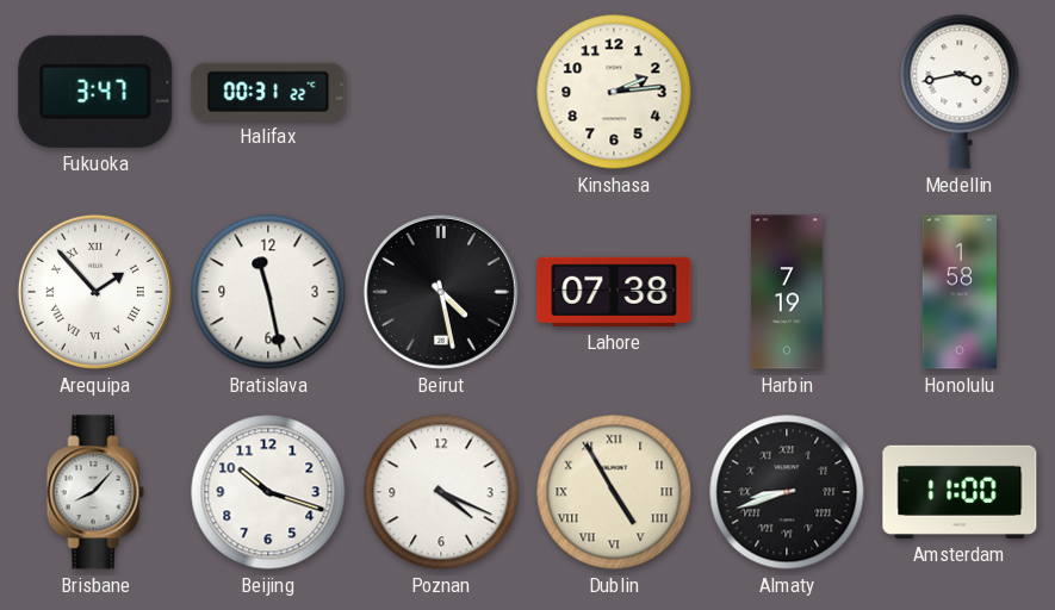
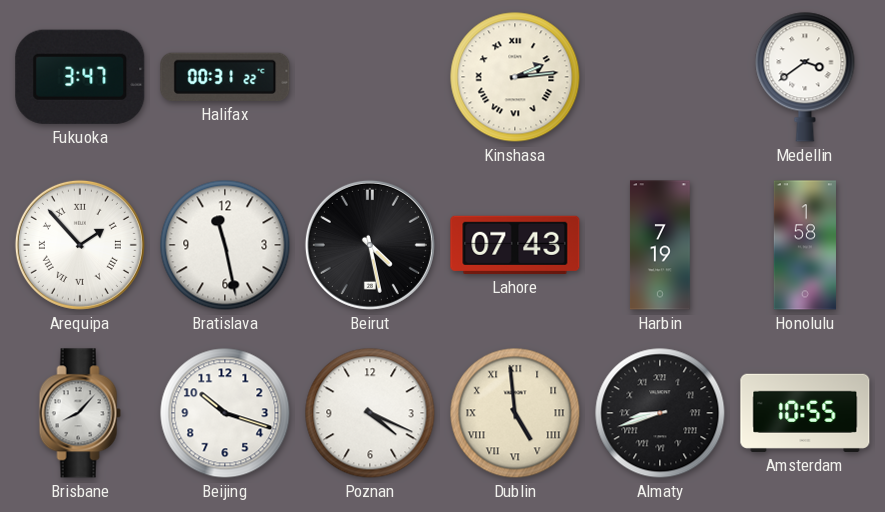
Kinshasa numerals: Arabic -> Roman
Medellin: 3:43 -> 3:39
Lahore: 07:38 -> 07:43
Dublin: 4:55 -> 4:59
Amsterdam: 11:00 -> 10:55
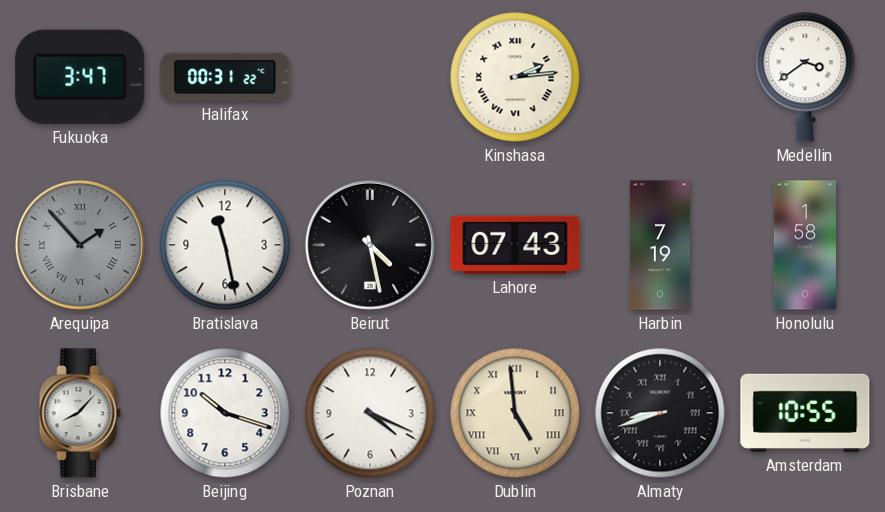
Arequipa dial: white -> grey
